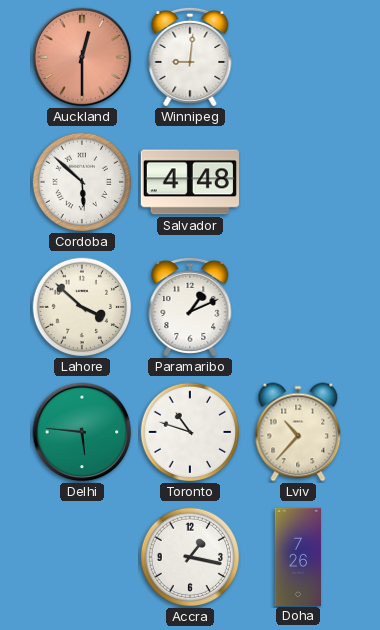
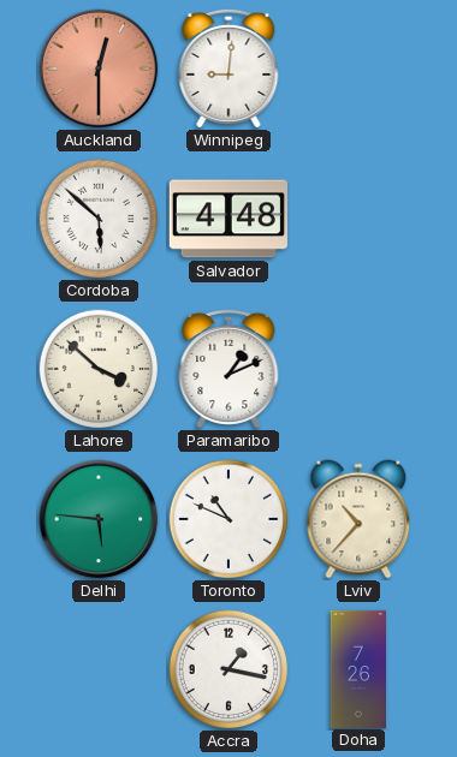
Toronto: 10:48 -> 10:49
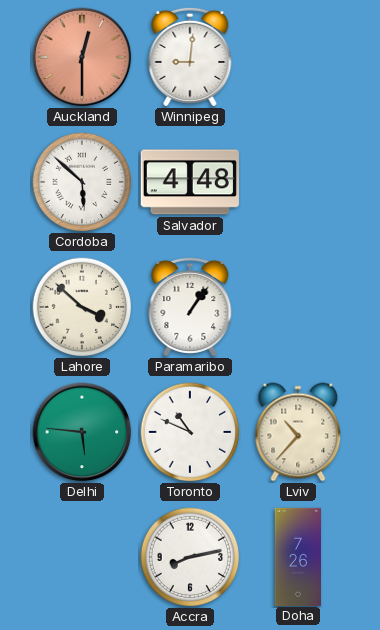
Paramaribo: 1:11 -> 1:06
Accra: 1:17 -> 8:13
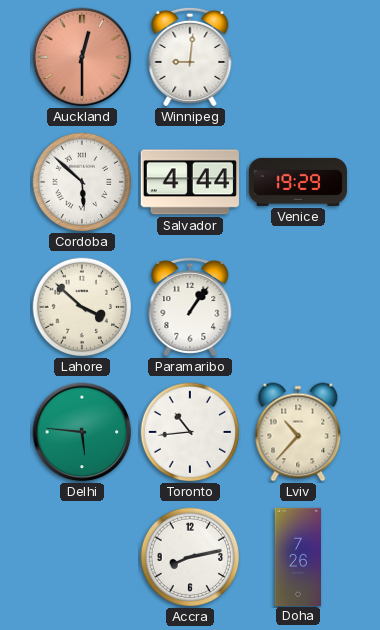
Salvador: 4:48 -> 4:44
Venice: none -> 19:29
Toronto: 10:49 -> 10:44
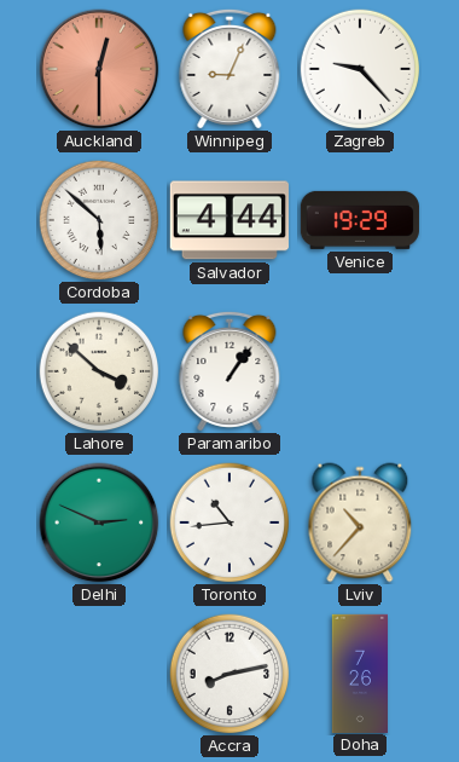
Winnipeg: 9:01 -> 9:04
Zagreb: none -> 9:23
Delhi: 5:46 -> 2:49
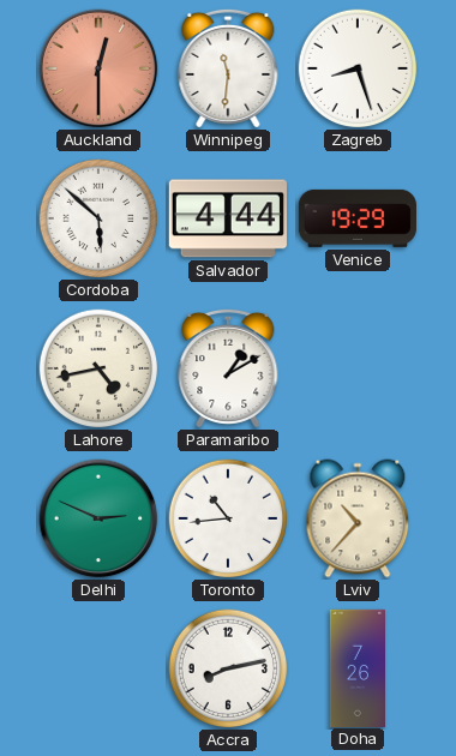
Winnipeg: 9:04 -> 11:31
Zagreb: 9:23 -> 8:27
Lahore: 3:52 -> 4:43
Paramaribo: 1:06 -> 1:10
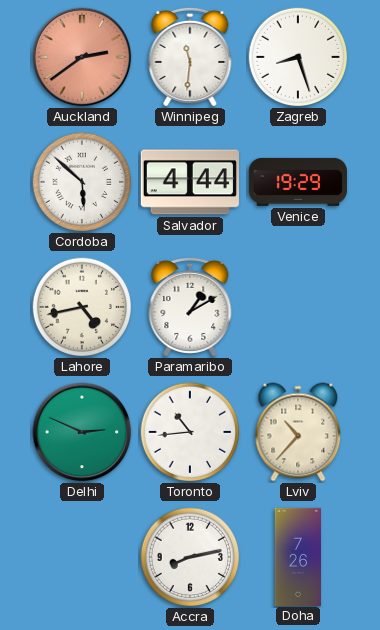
Auckland: 12:30 -> 2:39
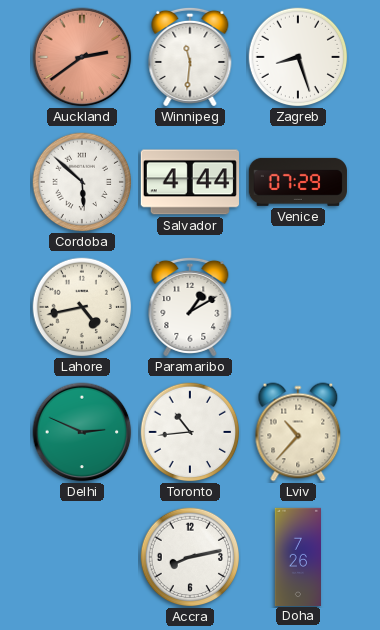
Venice: 19:29 -> 07:29
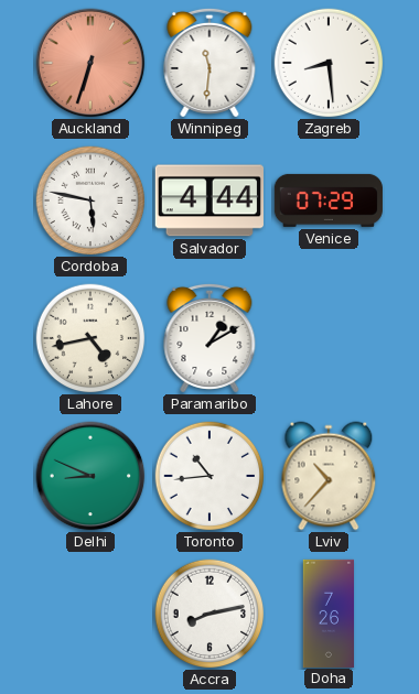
Auckland: 2:39 -> 6:33
Zagreb: 8:27 -> 8:29
Cordoba: 5:52 -> 5:47
Delhi: 2:49 -> 8:49
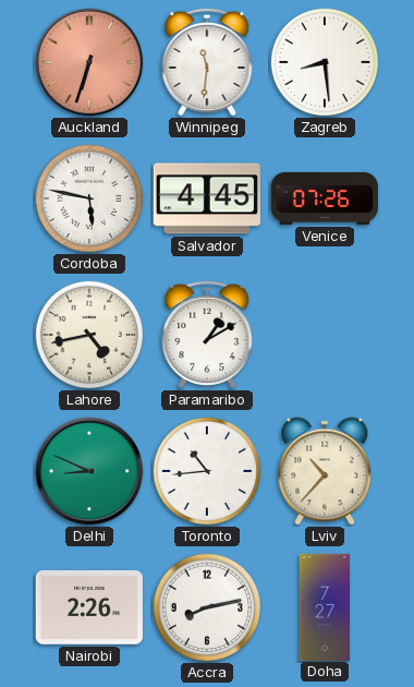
Salvador: 4:44 -> 4:45
Venice: 07:29 -> 07:26
Nairobi: none -> 2:26
Doha: 7:26 -> 7:27
